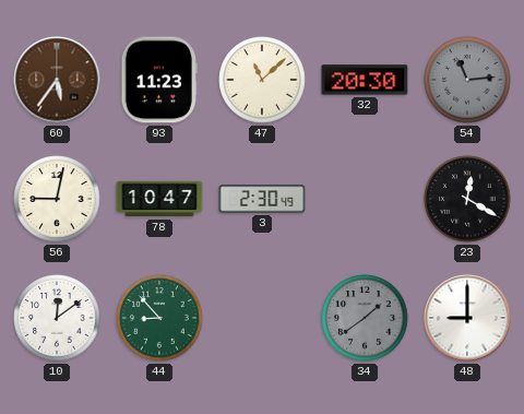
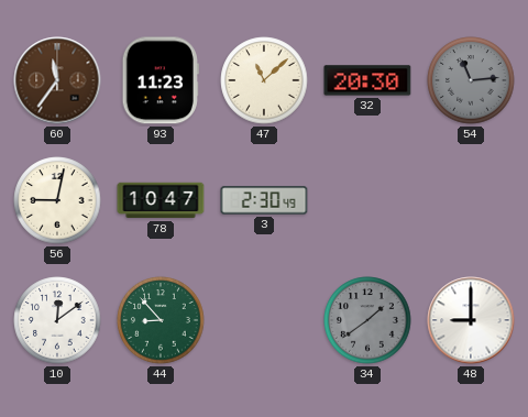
60: 5:36 -> 11:36
23: 12:20 -> none
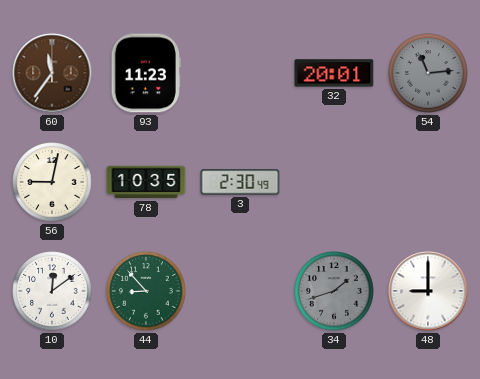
47: 11:08 -> none
32: 20:30 -> 20:01
78: 10:47 -> 10:35
34: 1:39 -> 1:42
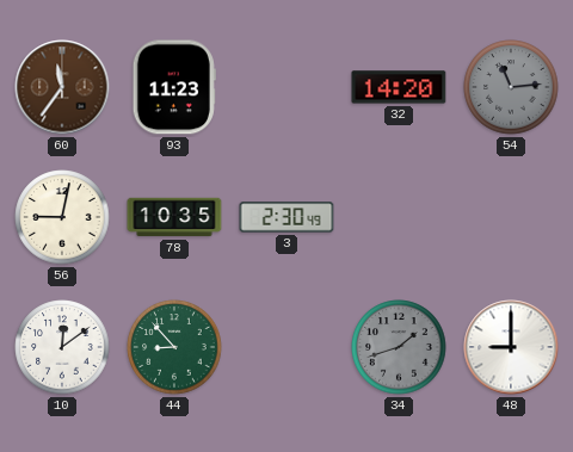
32: 20:01 -> 14:20
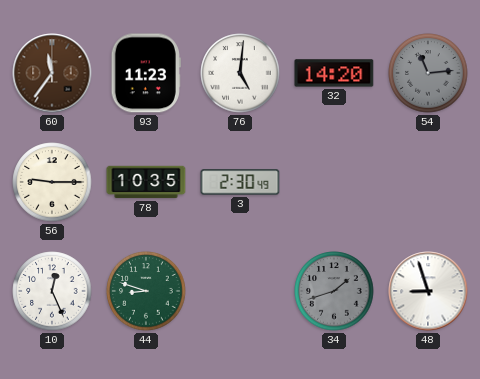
76: none -> 5:01
56: 9:02 -> 9:15
10: 12:09 -> 12:26
44: 8:53 -> 8:48
48: 9:00 -> 8:57
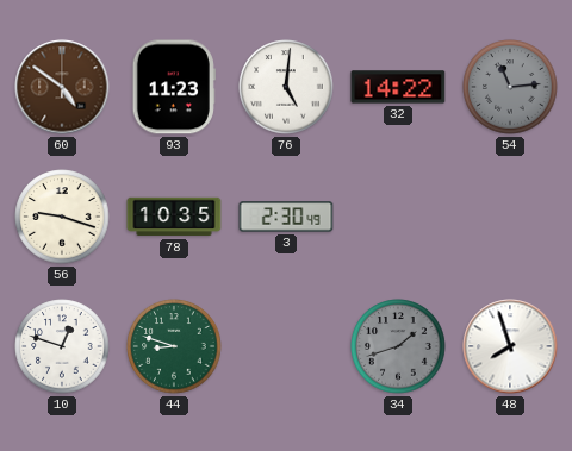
60: 11:36 -> 4:51
32: 14:20 -> 14:22
56: 9:15 -> 9:18
10: 12:26 -> 12:48
48: 8:57 -> 7:57
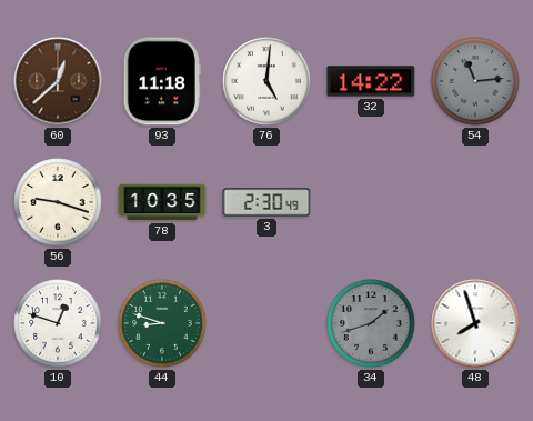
60: 4:51 -> 12:38
93: 11:23 -> 11:18
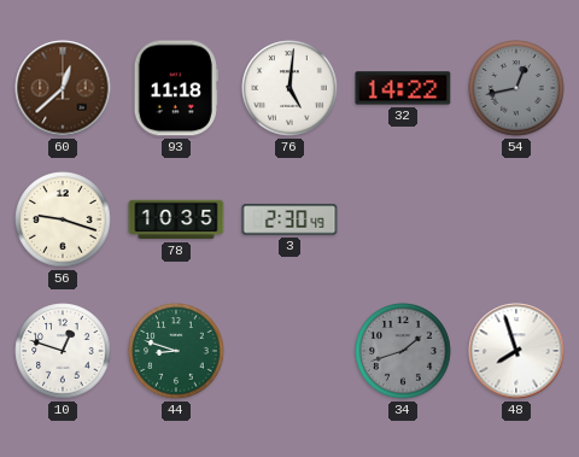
54: 11:14 -> 12:43
